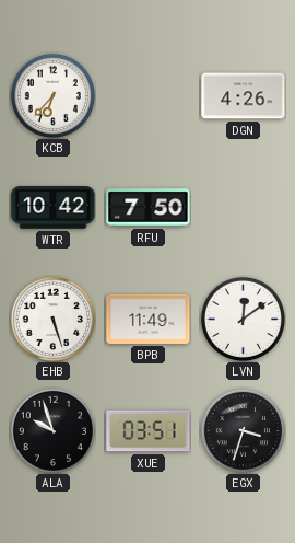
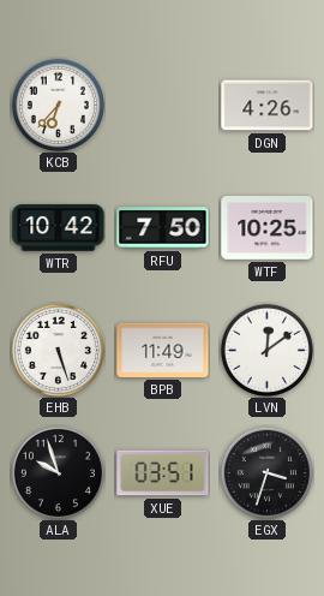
WTF: none -> 10:25
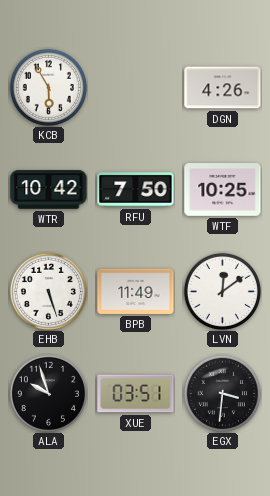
KCB: 6:37 -> 5:55
EGX: 3:33 -> 3:31
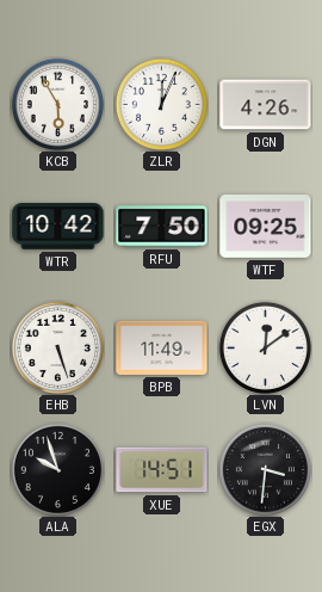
ZLR: none -> 12:04
WTF: 10:25 -> 09:25
XUE: 03:51 -> 14:51
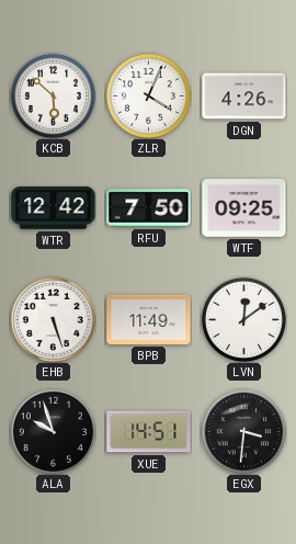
KCB: 5:55 -> 5:52
ZLR: 12:04 -> 4:04
WTR: 10:42 -> 12:42
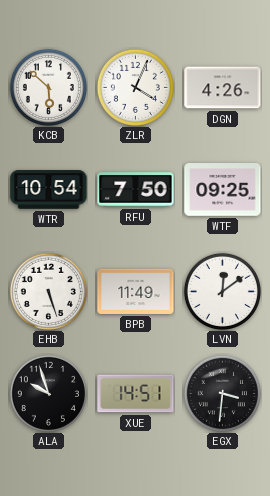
WTR: 12:42 -> 10:54
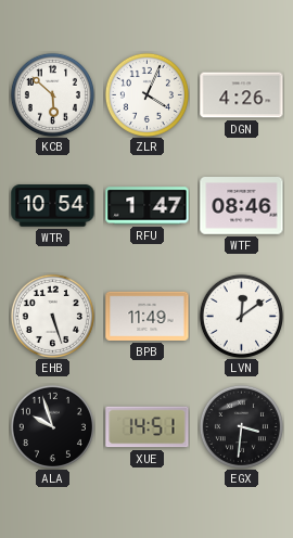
RFU: 7:50 -> 1:47
WTF: 09:25 -> 08:46
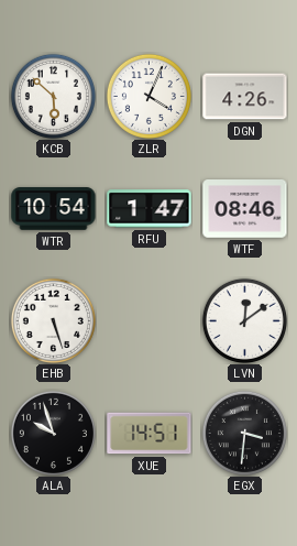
BPB: 11:49 -> none
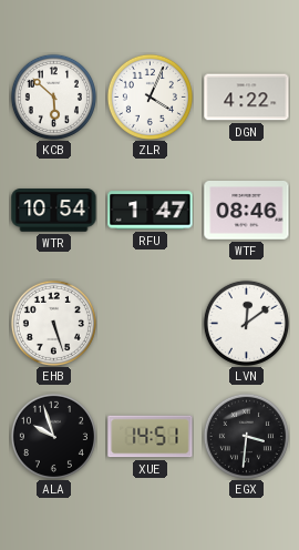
DGN: 4:26 -> 4:22
